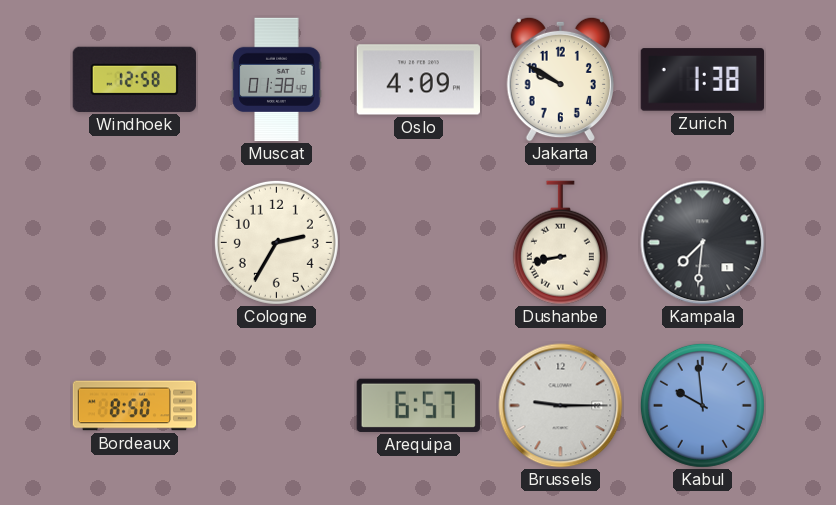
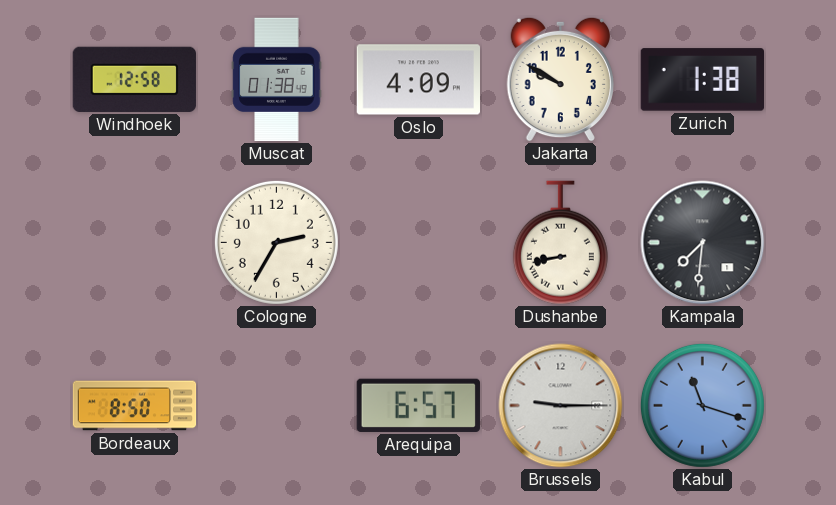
Kabul: 9:59 -> 11:18
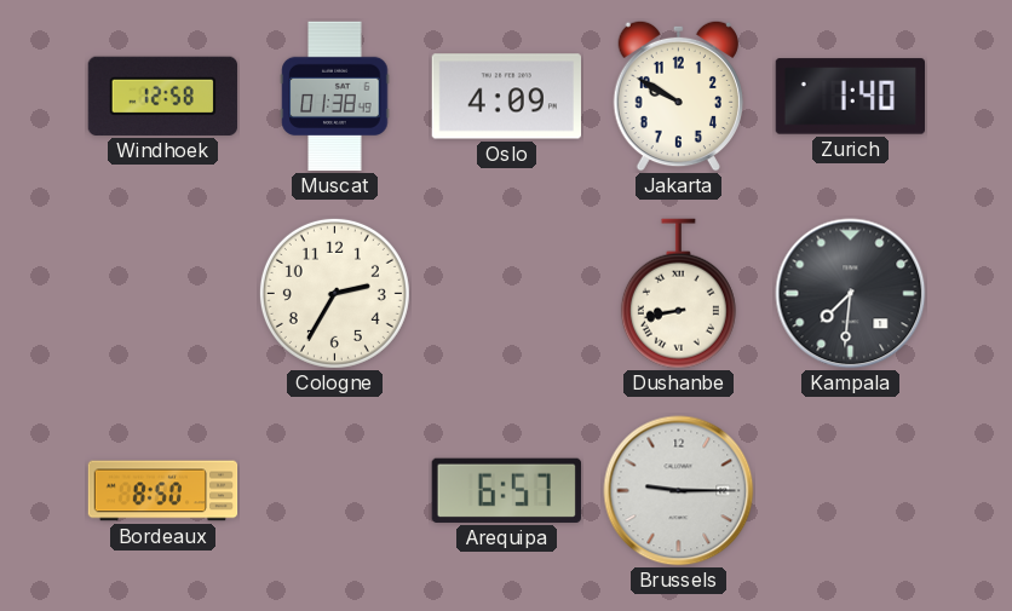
Zurich: 1:38 -> 1:40
Kabul: 11:18 -> none
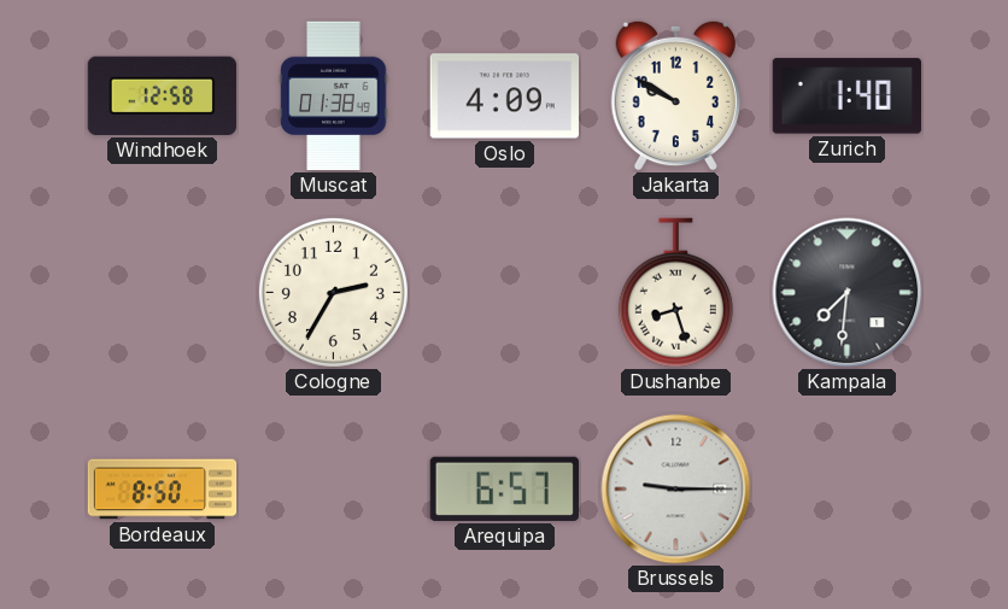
Dushanbe: 8:43 -> 8:27
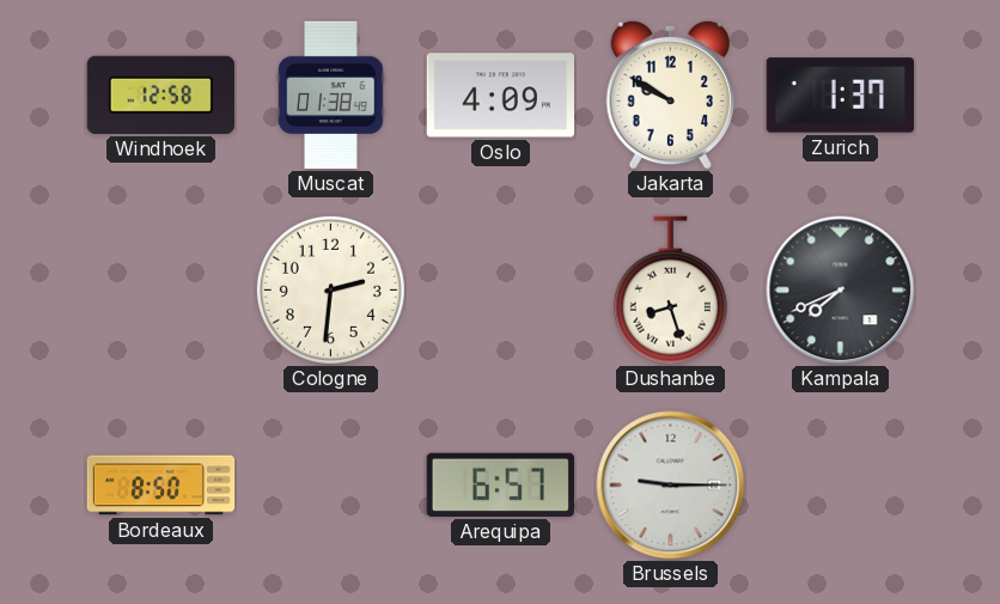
Zurich: 1:40 -> 1:37
Cologne: 2:35 -> 2:31
Kampala: 7:31 -> 7:41
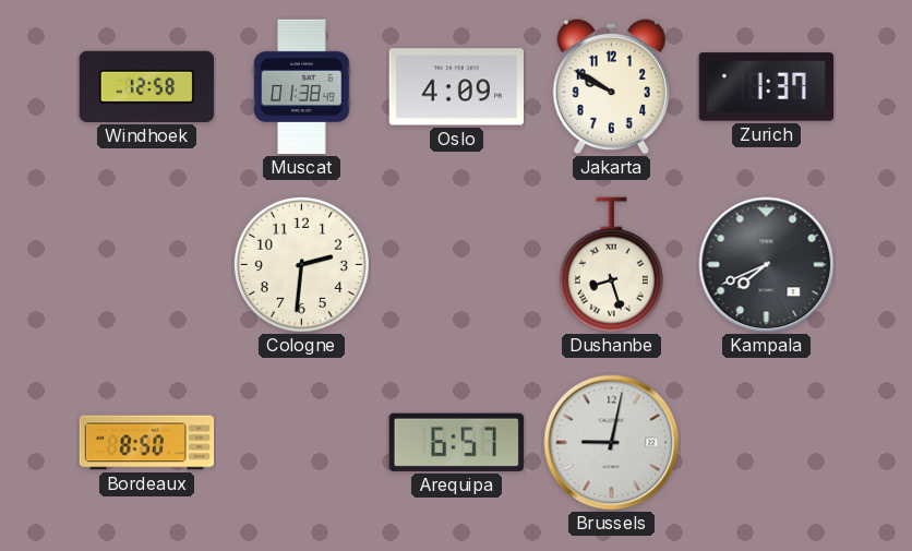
Brussels: 9:15 -> 9:02
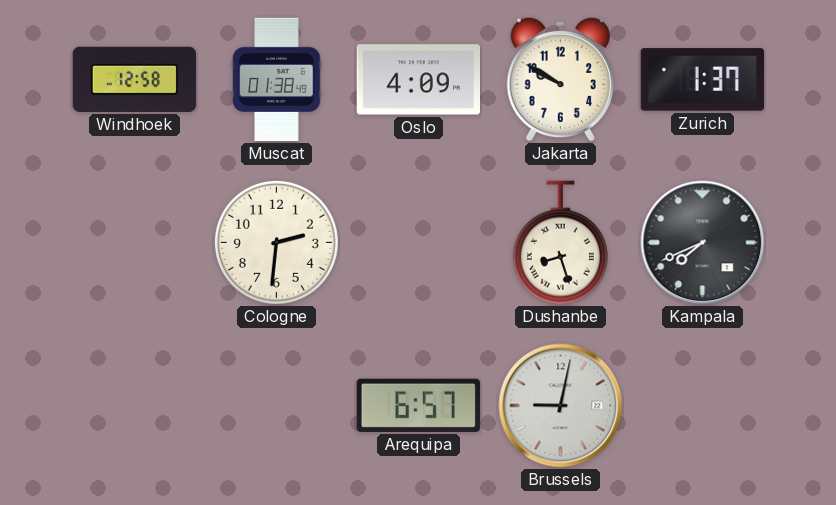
Bordeaux: 8:50 -> none
